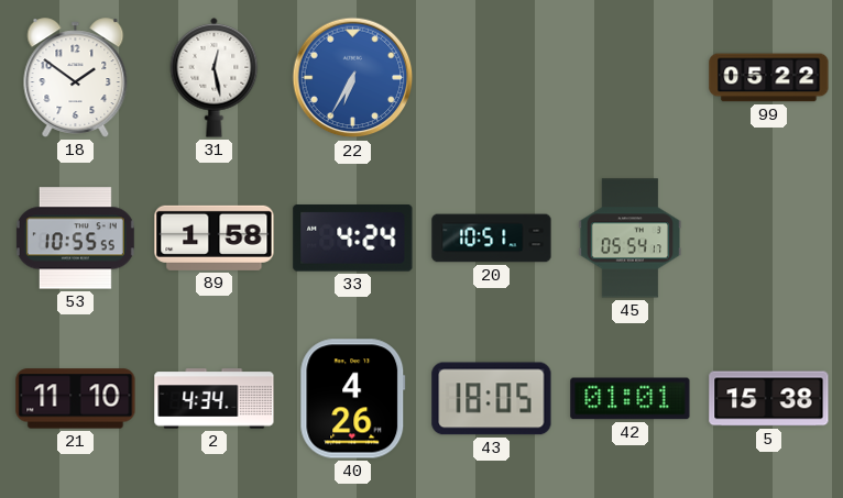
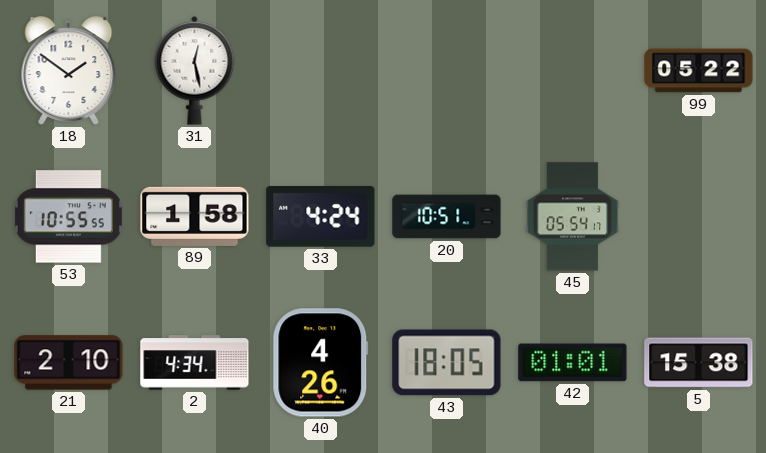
22: 6:35 -> none
21: 11:10 -> 2:10
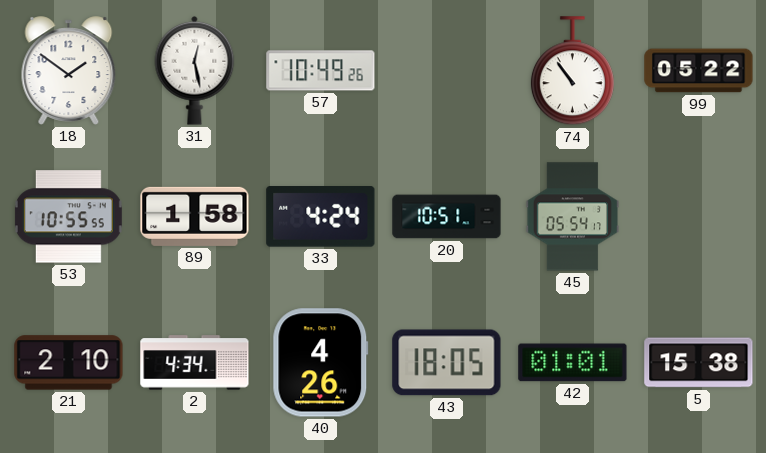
57: none -> 10:49
74: none -> 10:54
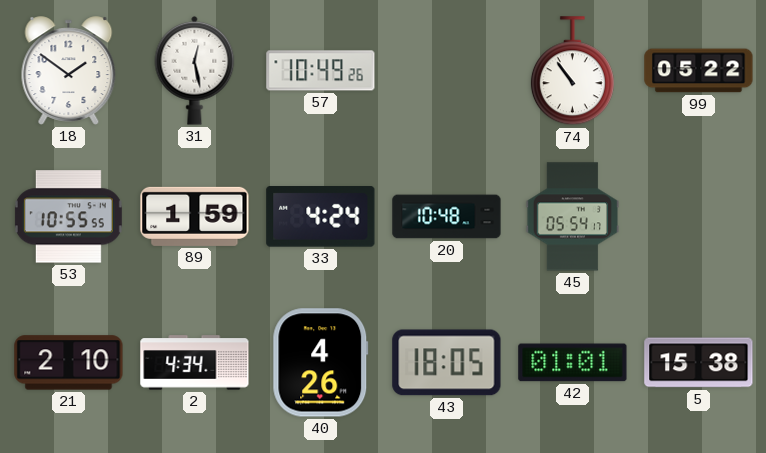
89: 1:58 -> 1:59
20: 10:51 -> 10:48
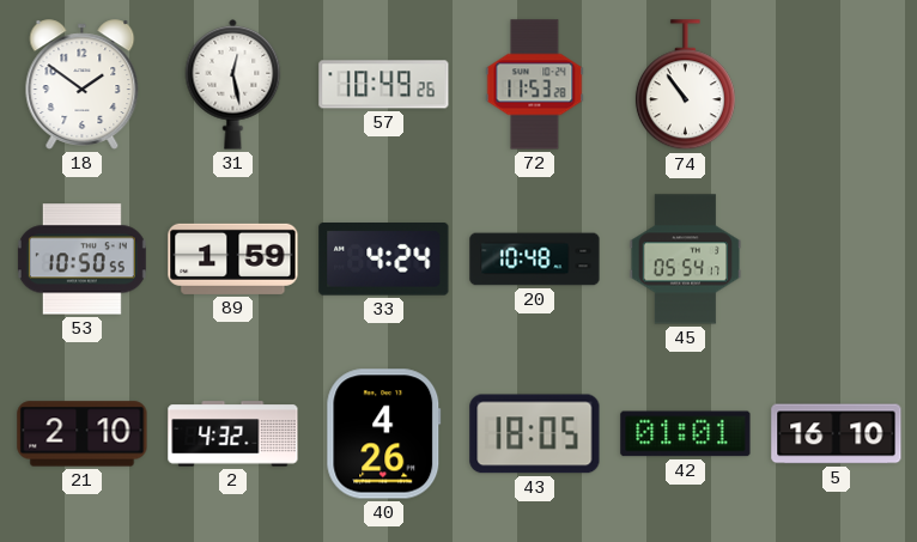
72: none -> 11:53
99: 05:22 -> none
53: 10:55 -> 10:50
2: 4:34 -> 4:32
5: 15:38 -> 16:10
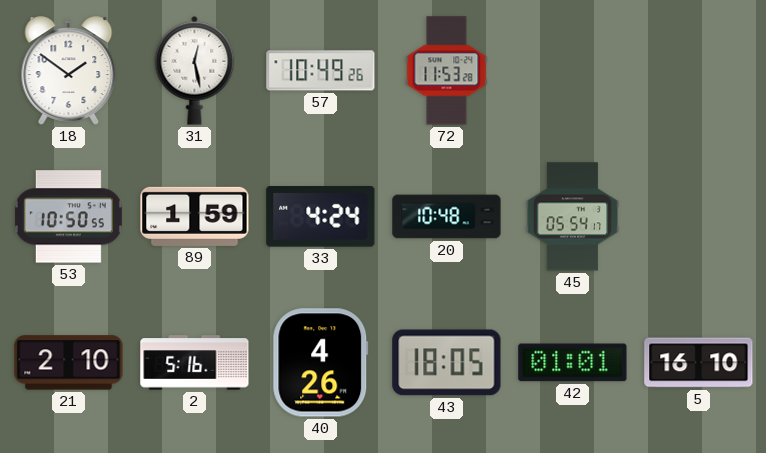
74: 10:54 -> none
2: 4:32 -> 5:16
